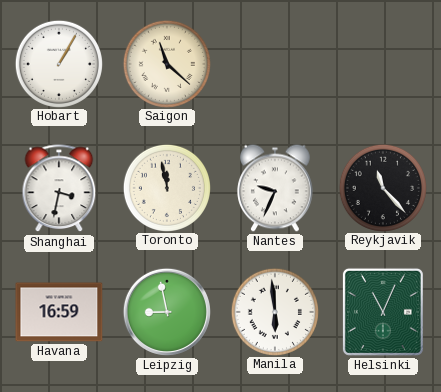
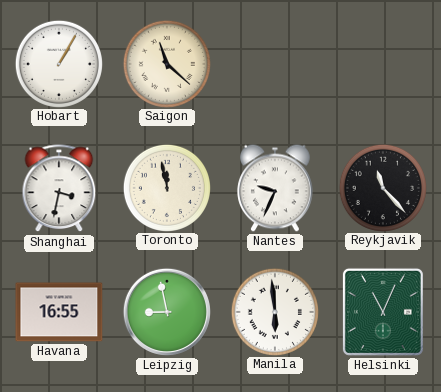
Havana: 16:59 -> 16:55
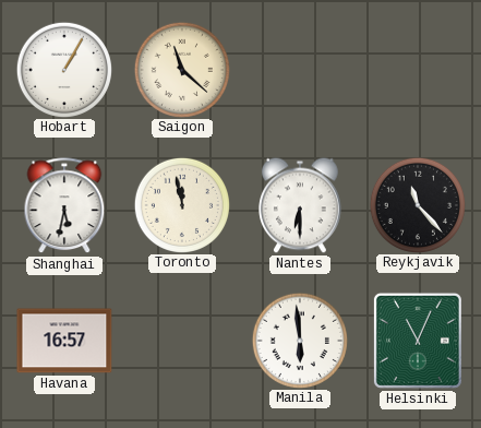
Shanghai: 3:32 -> 5:32
Nantes: 9:34 -> 6:30
Havana: 16:55 -> 16:57
Leipzig: 8:58 -> none
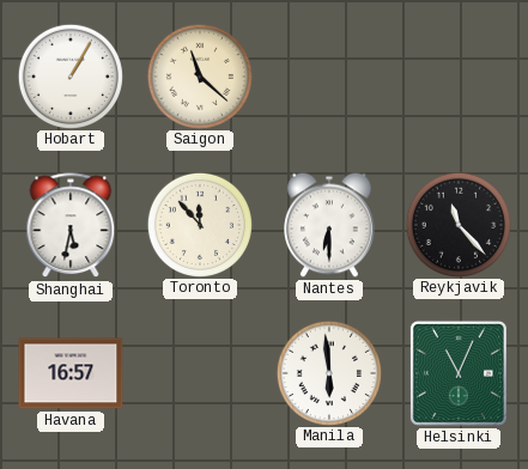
Toronto: 11:58 -> 11:53
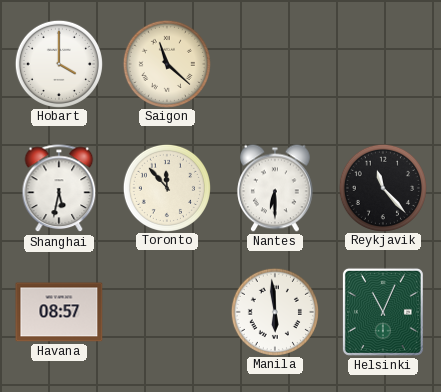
Hobart: 1:05 -> 4:00
Havana: 16:57 -> 08:57
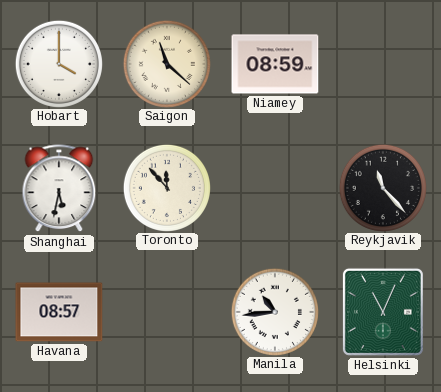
Niamey: none -> 08:59
Nantes: 6:30 -> none
Manila: 5:59 -> 10:44
